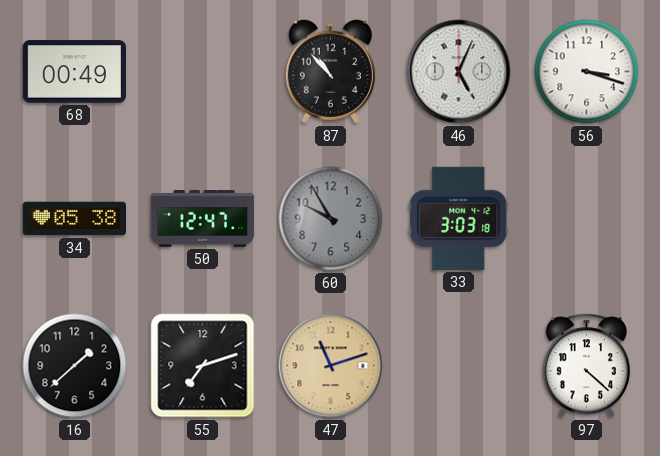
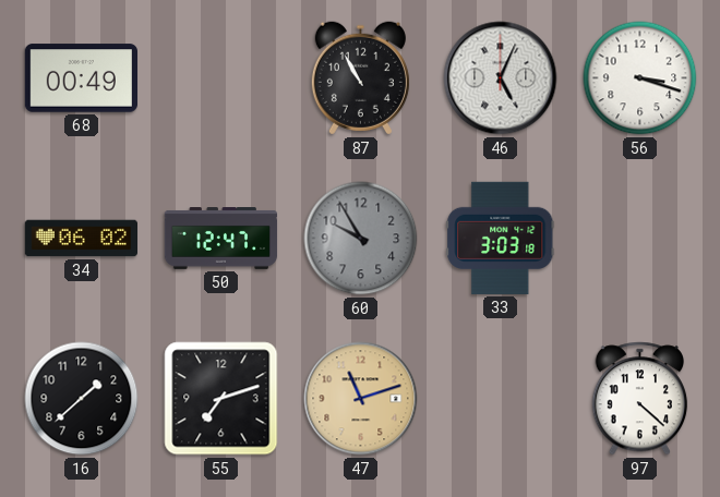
87: 10:53 -> 10:55
34: 05:38 -> 06:02
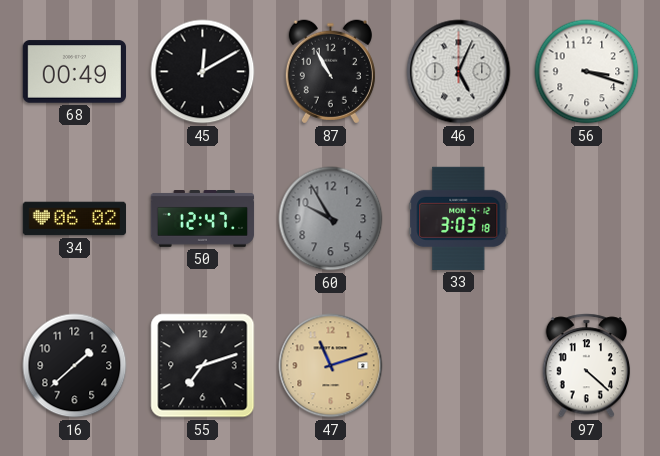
45: none -> 12:10
